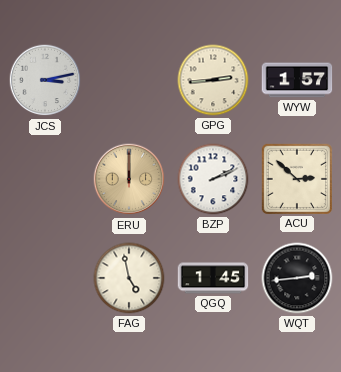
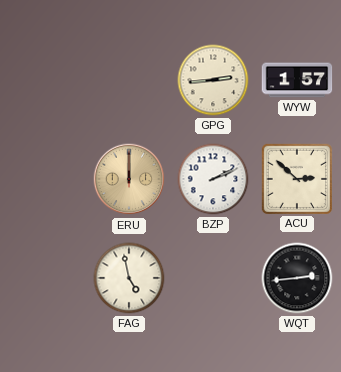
JCS: 3:13 -> none
QGQ: 1:45 -> none
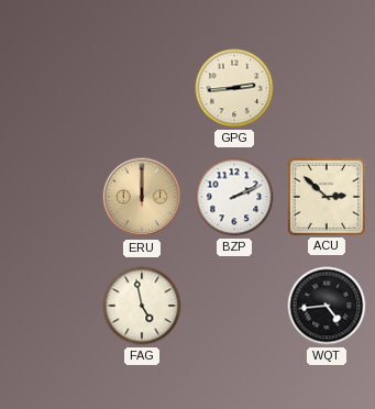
WYW: 1:57 -> none
WQT: 2:44 -> 4:44
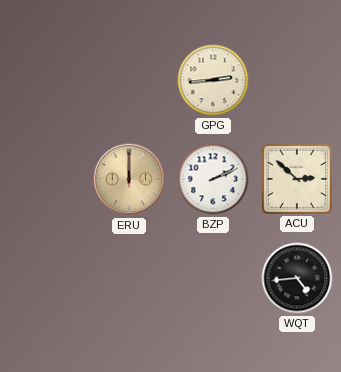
FAG: 4:58 -> none
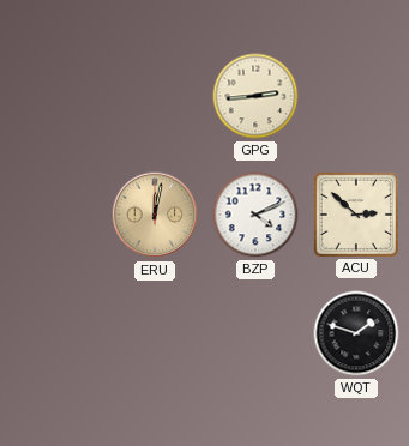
ERU: 12:00 -> 12:02
BZP: 2:11 -> 4:11
WQT: 4:44 -> 1:48
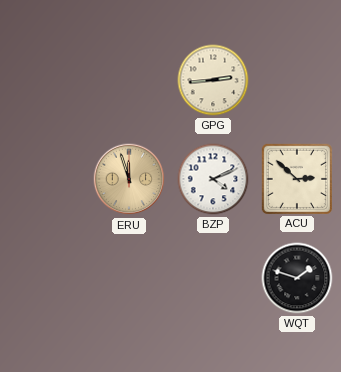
ERU: 12:02 -> 11:57
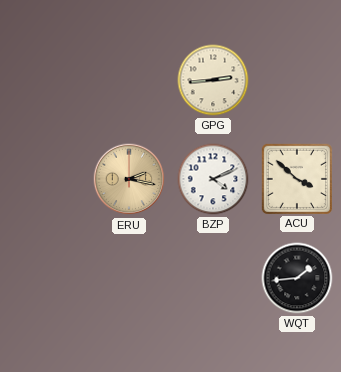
ERU: 11:57 -> 2:17
ACU: 2:52 -> 3:52
WQT: 1:48 -> 1:44
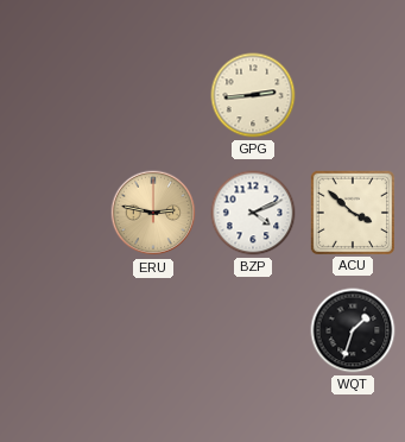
ERU: 2:17 -> 2:47
WQT: 1:44 -> 1:33
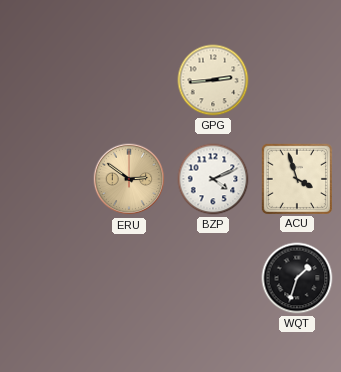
ERU: 2:47 -> 2:51
ACU: 3:52 -> 3:57
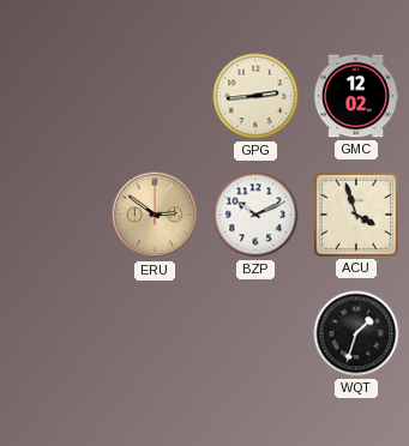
GMC: none -> 12:02
BZP: 4:11 -> 10:11
